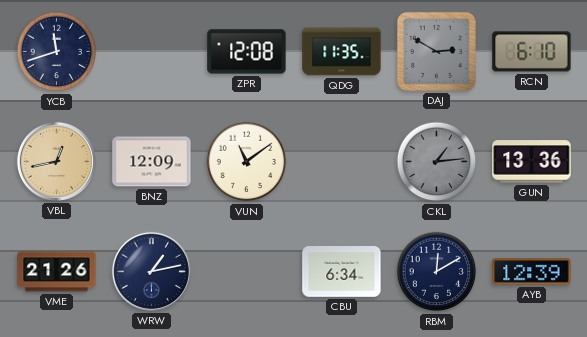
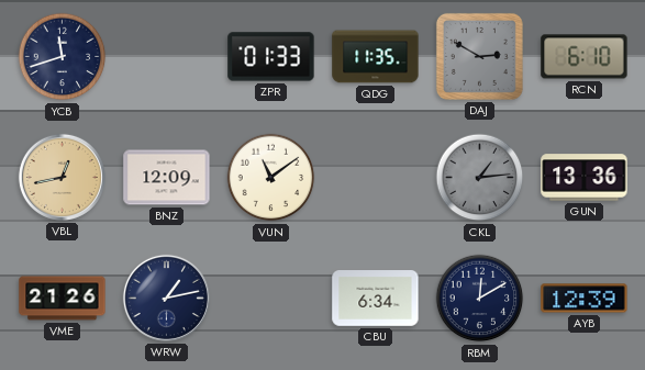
ZPR: 12:08 -> 01:33
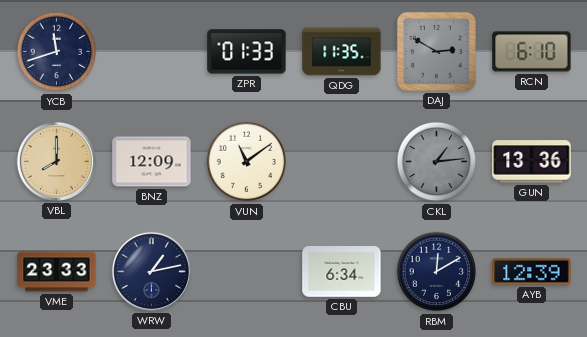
VBL: 12:43 -> 8:00
VME: 21:26 -> 23:33
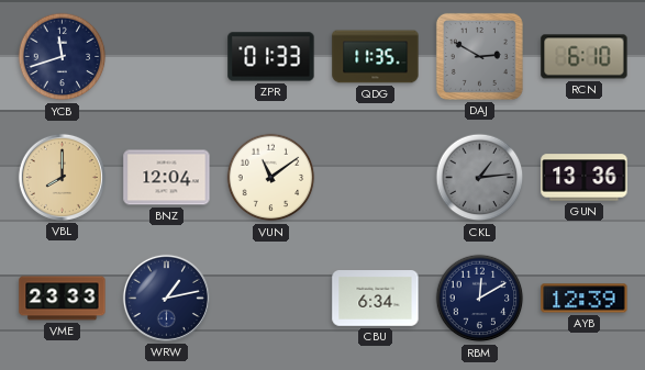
BNZ: 12:09 -> 12:04
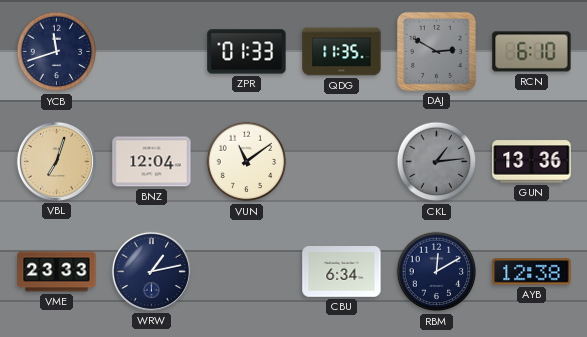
VBL: 8:00 -> 7:03
AYB: 12:39 -> 12:38
